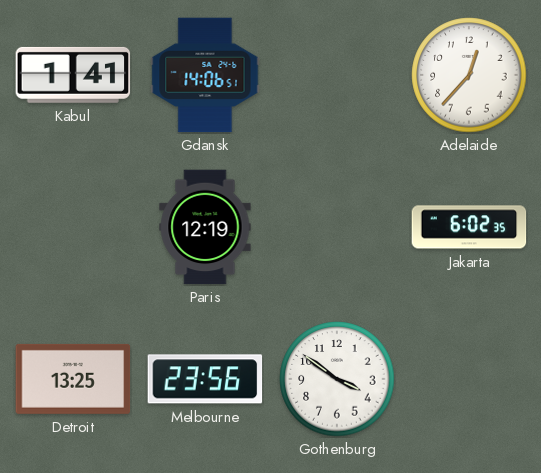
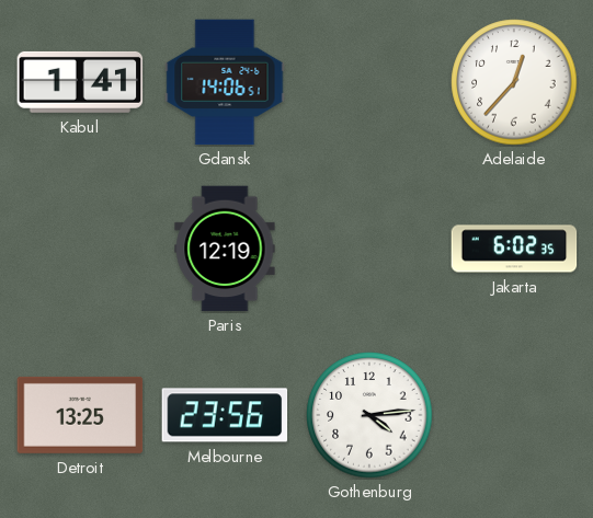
Gothenburg: 3:51 -> 4:14
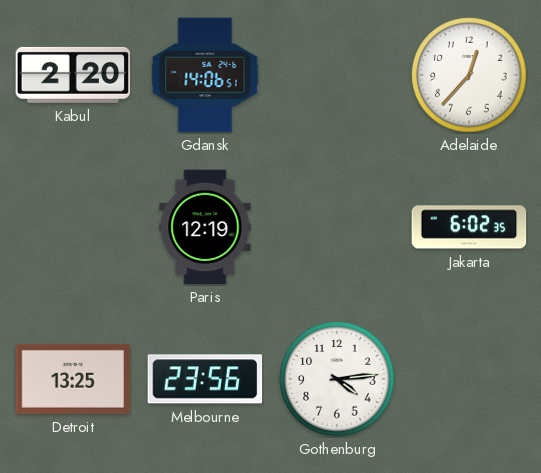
Kabul: 1:41 -> 2:20
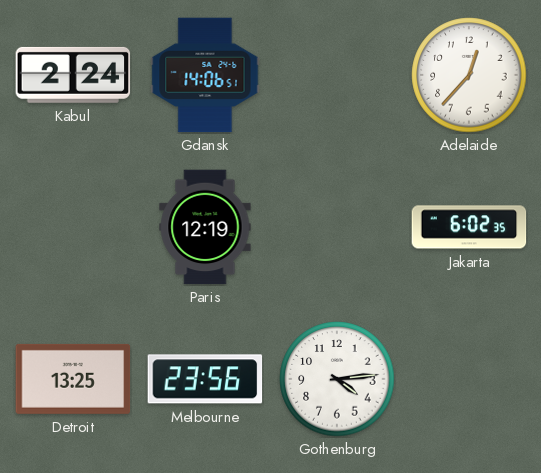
Kabul: 2:20 -> 2:24
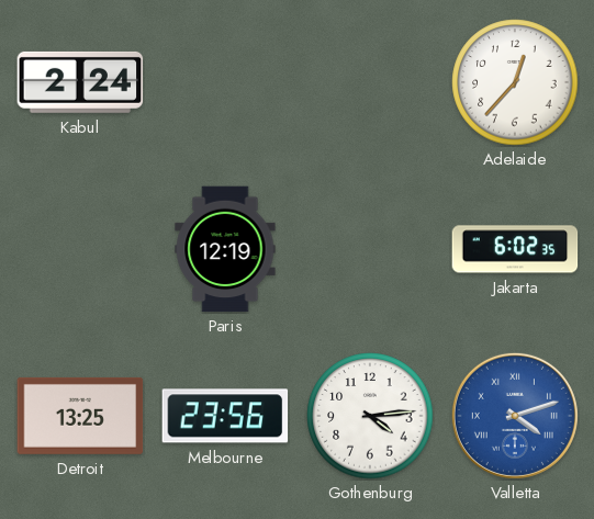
Gdansk: 14:06 -> none
Valletta: none -> 4:12
